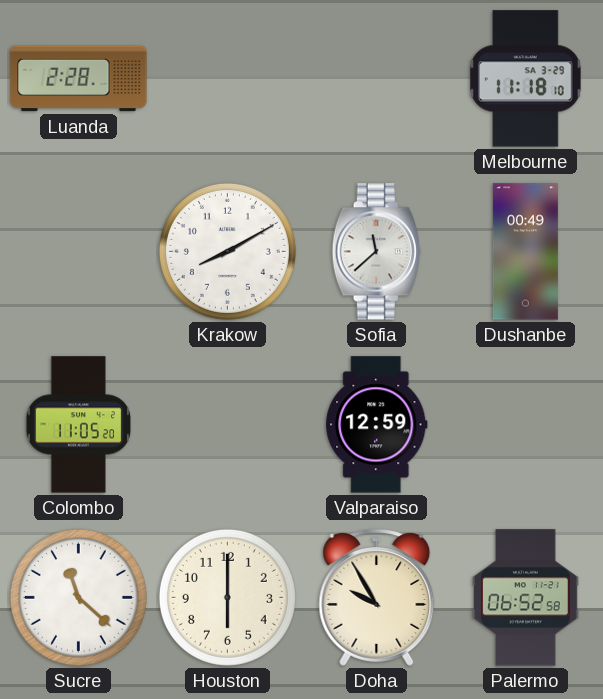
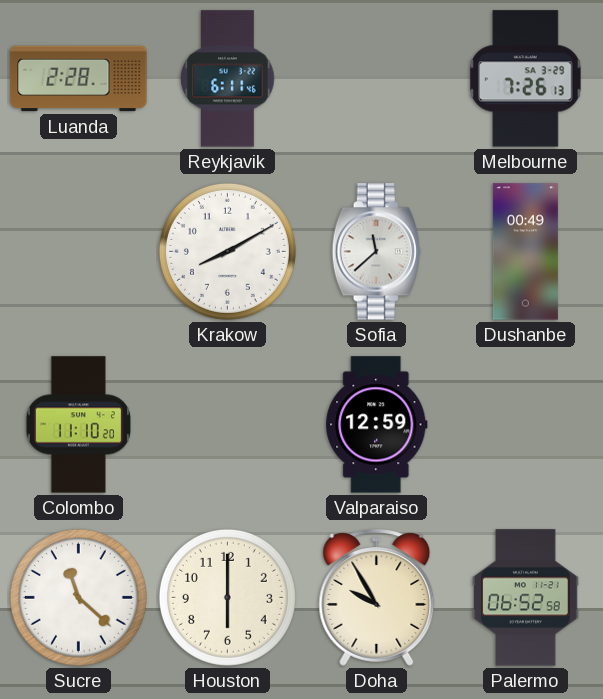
Reykjavik: none -> 6:11
Melbourne: 11:18 -> 7:26
Colombo: 11:05 -> 11:10
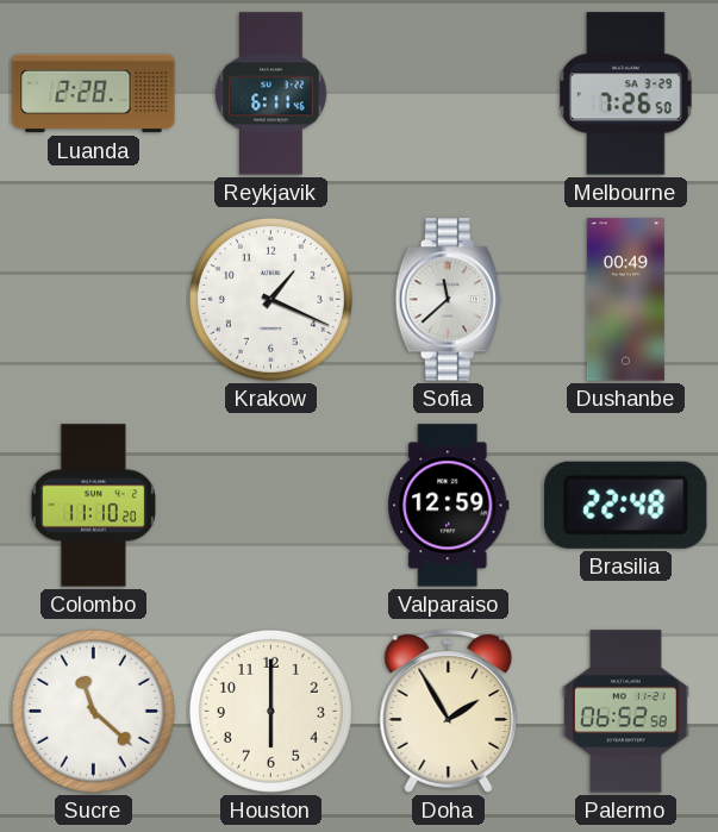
Melbourne: 7:26:13 -> 7:26:50
Krakow: 8:10 -> 1:19
Brasilia: none -> 22:48
Doha: 9:55 -> 1:55
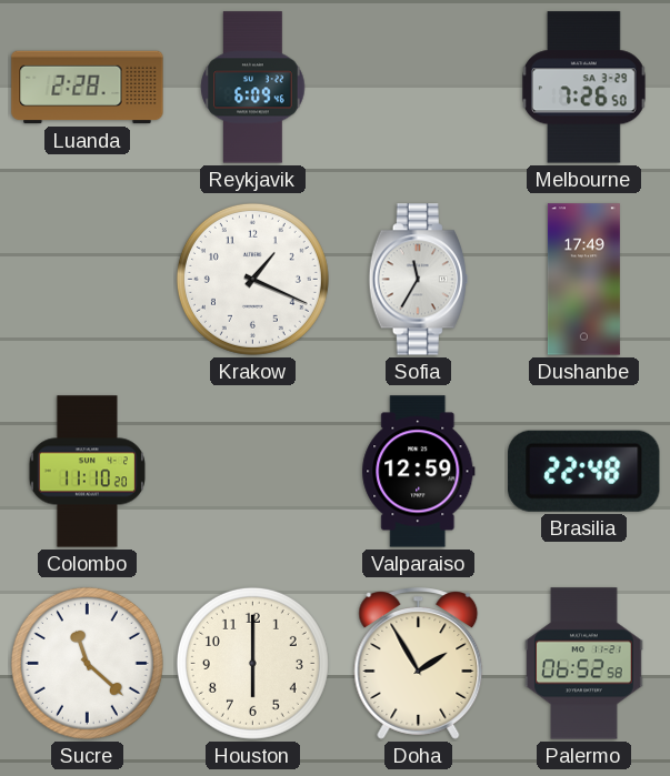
Reykjavik: 6:11 -> 6:09
Sofia: 11:38 -> 11:35
Dushanbe: 00:49 -> 17:49
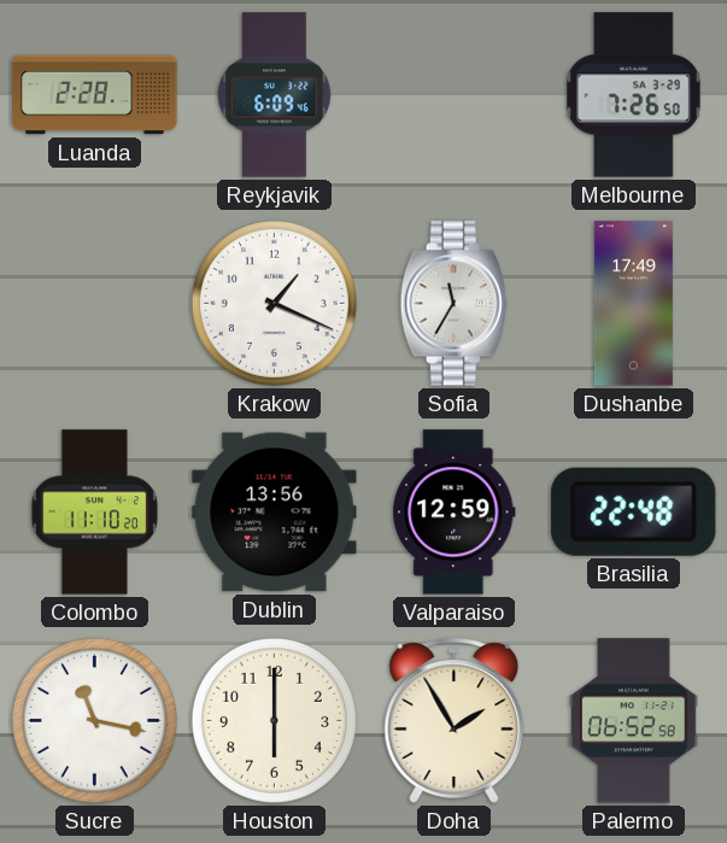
Dublin: none -> 13:56
Sucre: 11:22 -> 11:17
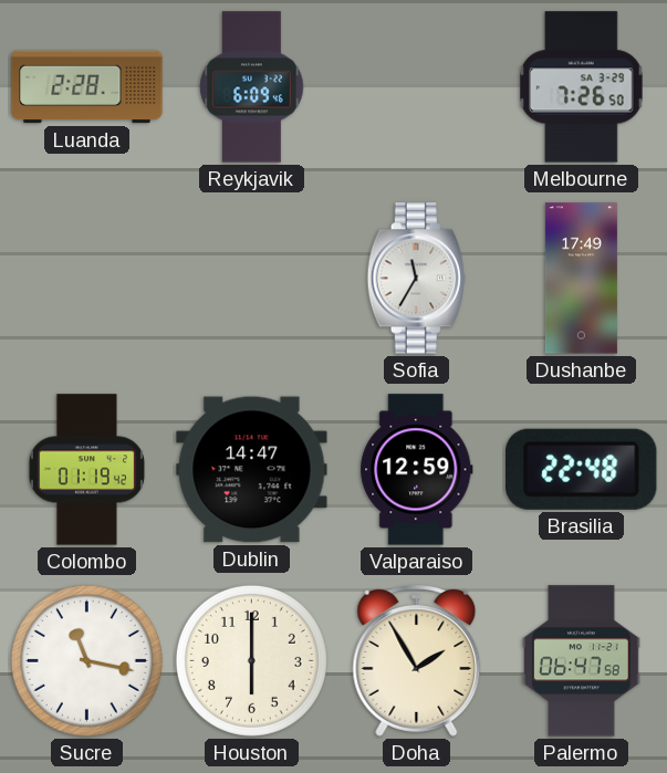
Krakow: 1:19 -> none
Colombo: 11:10 -> 01:19
Dublin: 13:56 -> 14:47
Palermo: 06:52 -> 06:47
